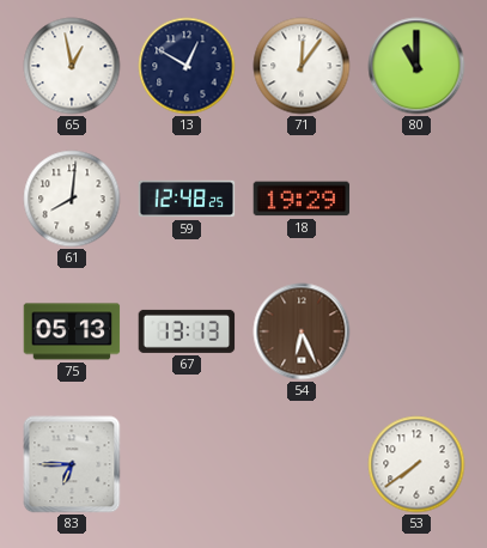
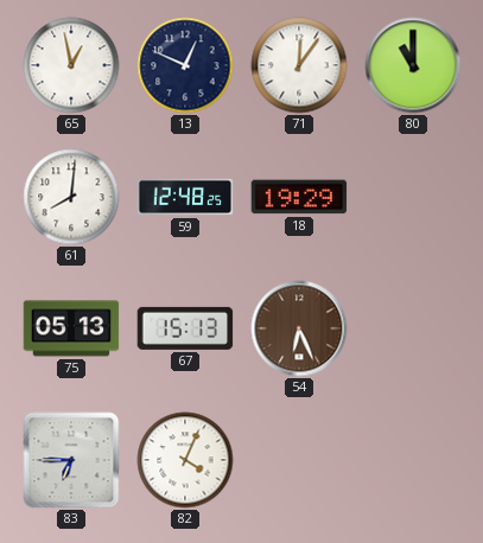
13: 12:50 -> 12:49
67: 13:13 -> 15:13
82: none -> 4:04
53: 7:39 -> none
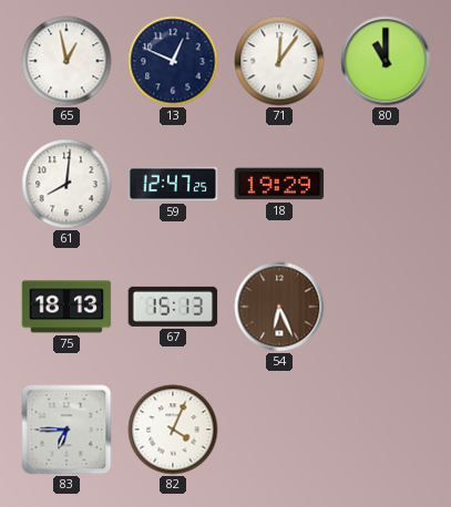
59: 12:48 -> 12:47
75: 05:13 -> 18:13
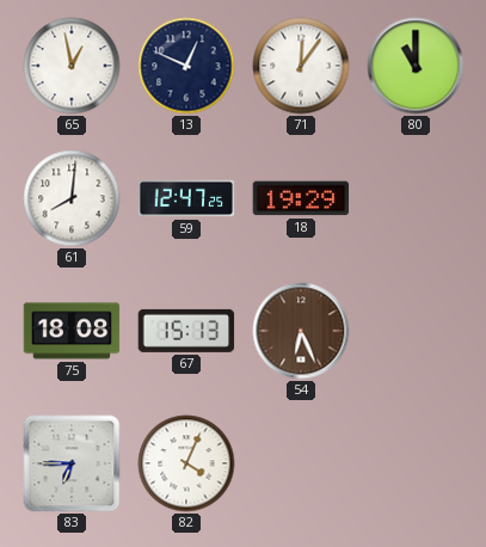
75: 18:13 -> 18:08
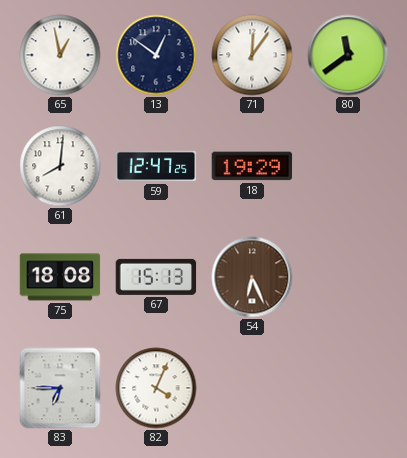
13: 12:49 -> 12:51
80: 11:00 -> 11:39
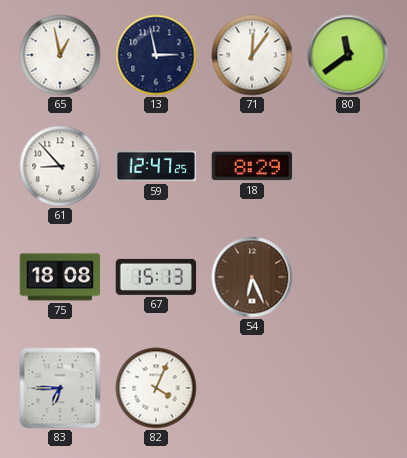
13: 12:51 -> 2:58
61: 8:01 -> 8:53
18: 19:29 -> 8:29
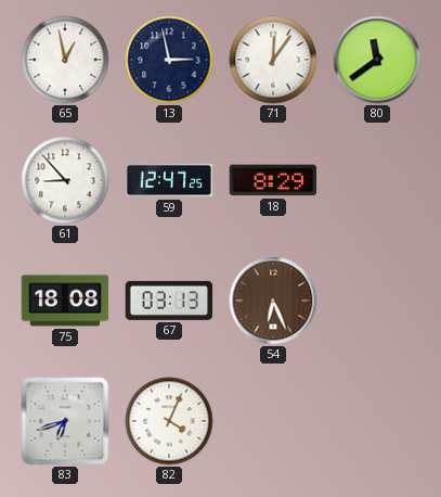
67: 15:13 -> 03:13
83: 6:45 -> 6:42
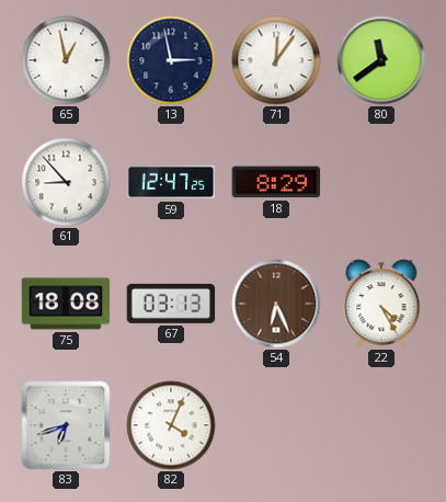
22: none -> 4:25
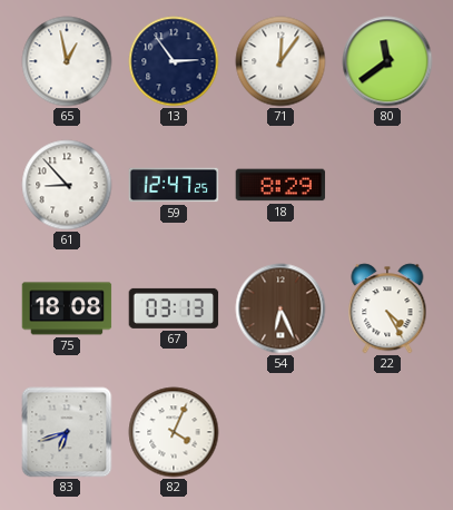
13: 2:58 -> 2:54
